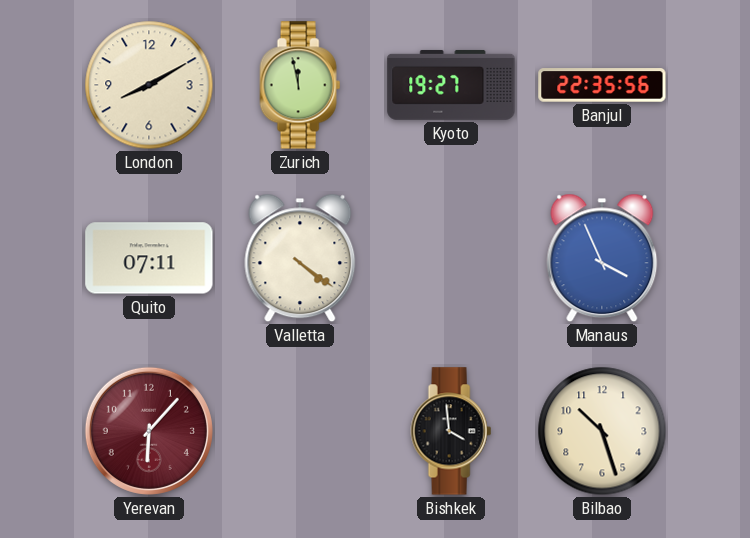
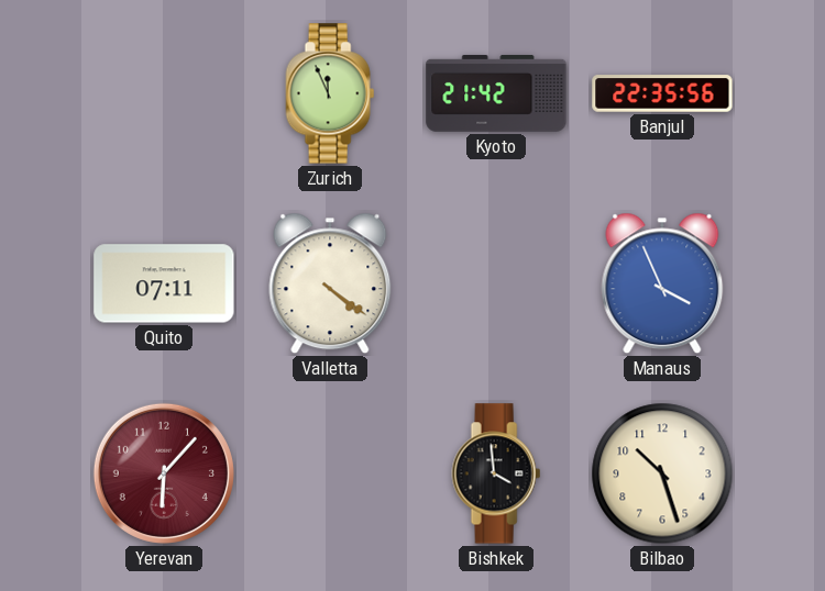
London: 8:10 -> none
Zurich: 11:58 -> 11:56
Kyoto: 19:27 -> 21:42
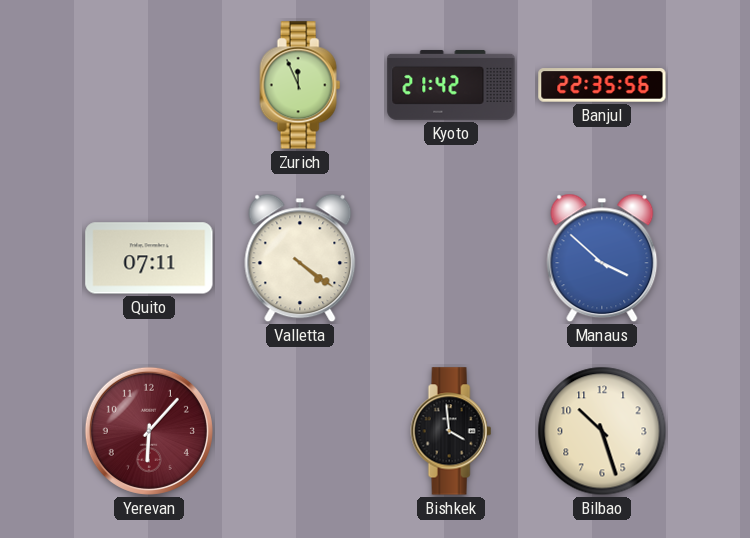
Manaus: 3:56 -> 3:52
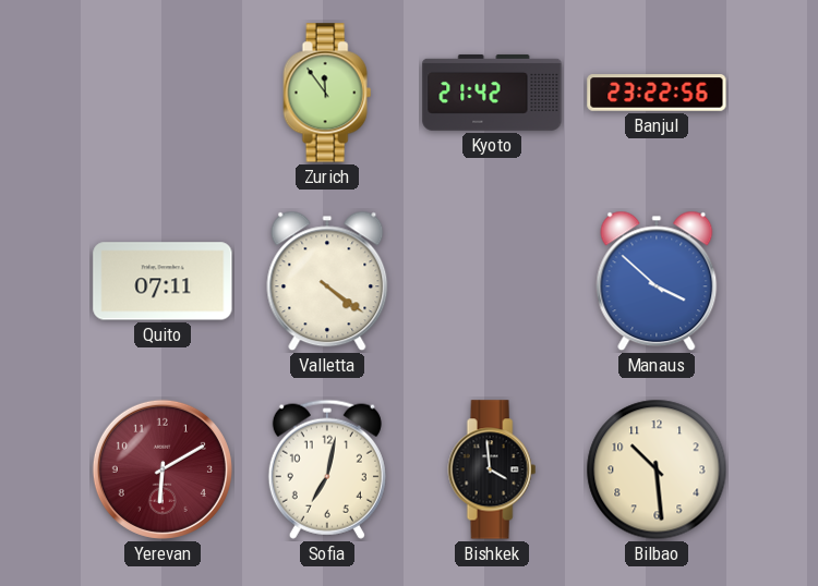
Zurich: 11:56 -> 11:54
Banjul: 22:35 -> 23:22
Yerevan: 6:07 -> 6:10
Sofia: none -> 7:02
Bilbao: 10:27 -> 10:29
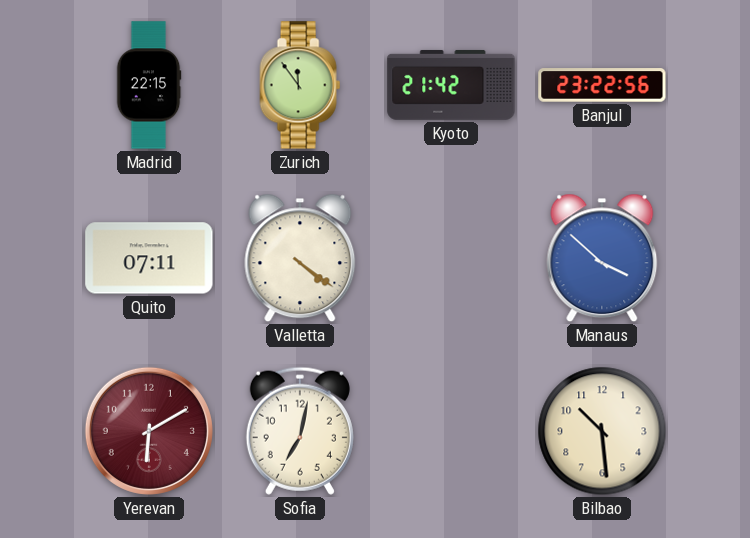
Madrid: none -> 22:15
Bishkek: 3:59 -> none
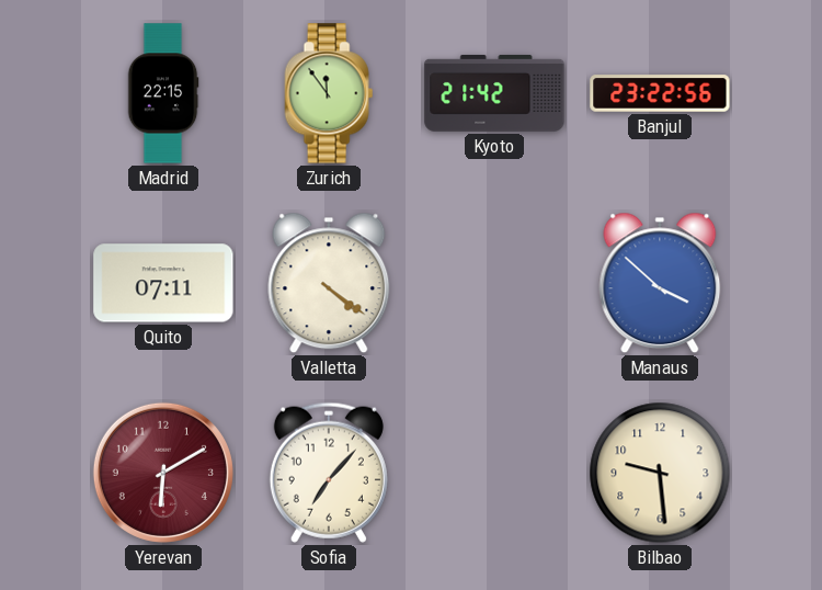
Sofia: 7:02 -> 7:07
Bilbao: 10:29 -> 9:29
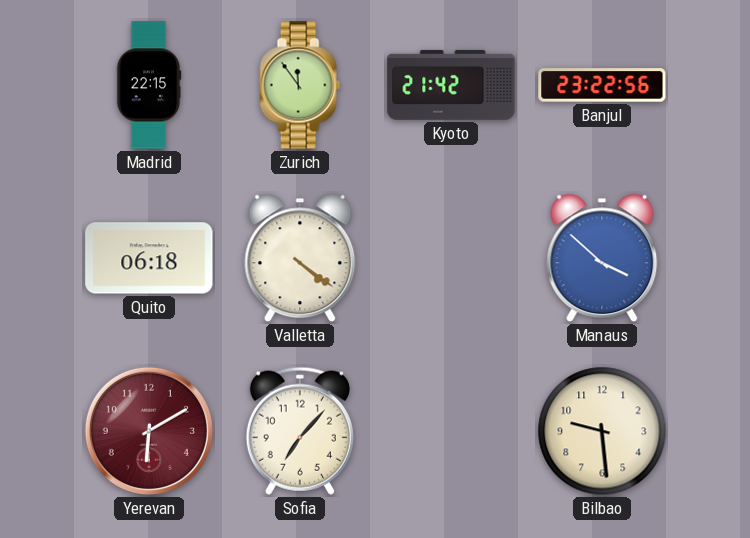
Quito: 07:11 -> 06:18
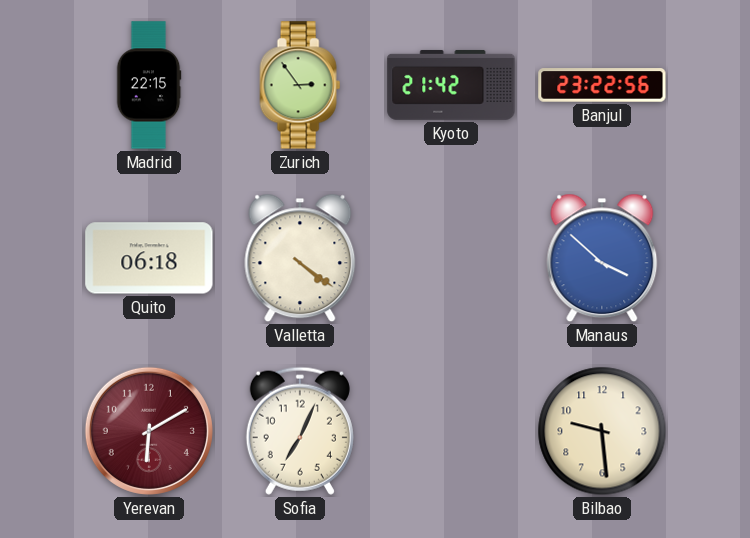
Zurich: 11:54 -> 2:54
Sofia: 7:07 -> 7:04
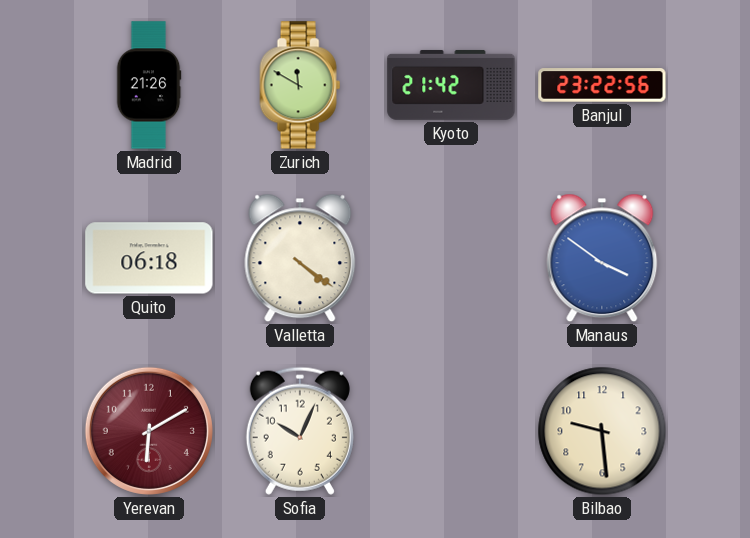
Madrid: 22:15 -> 21:26
Zurich: 2:54 -> 11:50
Manaus: 3:52 -> 3:51
Sofia: 7:04 -> 10:04
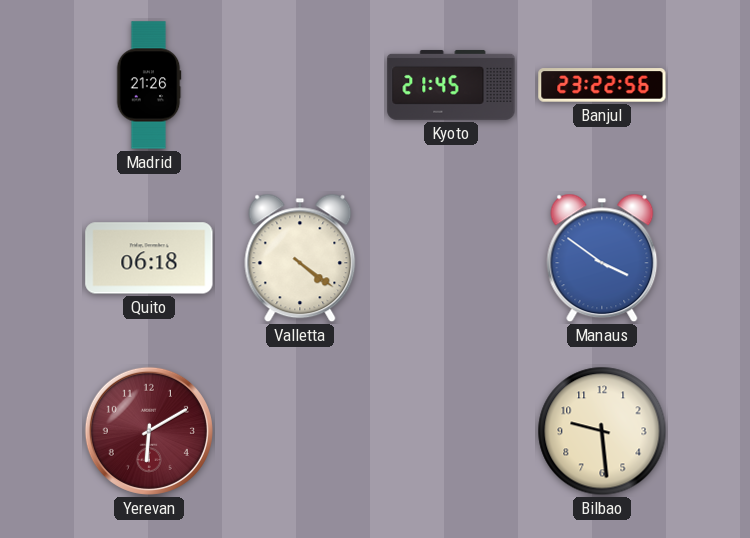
Zurich: 11:50 -> none
Kyoto: 21:42 -> 21:45
Sofia: 10:04 -> none
